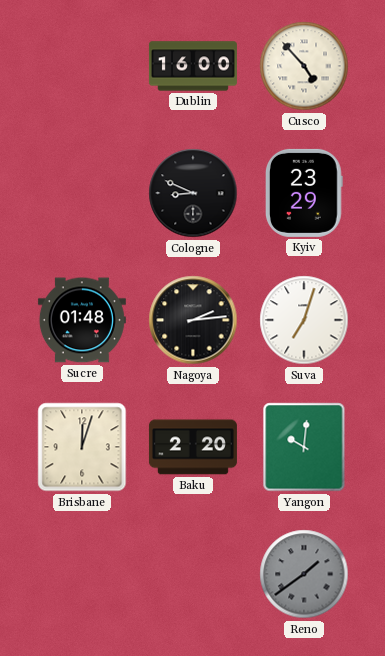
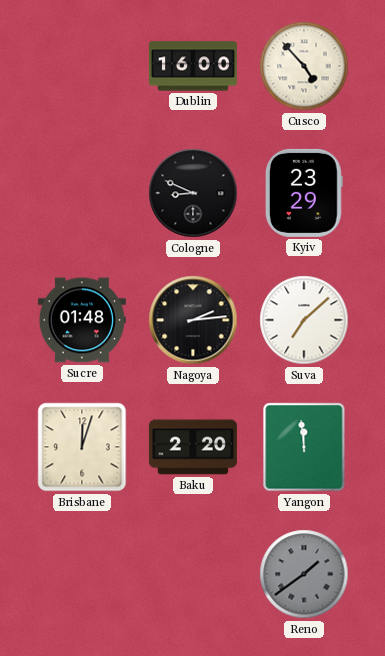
Suva: 7:03 -> 7:08
Yangon: 10:01 -> 11:59
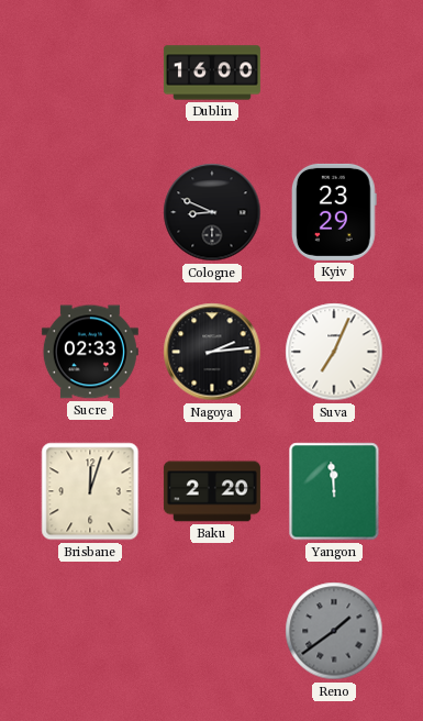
Cusco: 4:53 -> none
Sucre: 01:48 -> 02:33
Suva: 7:08 -> 7:04
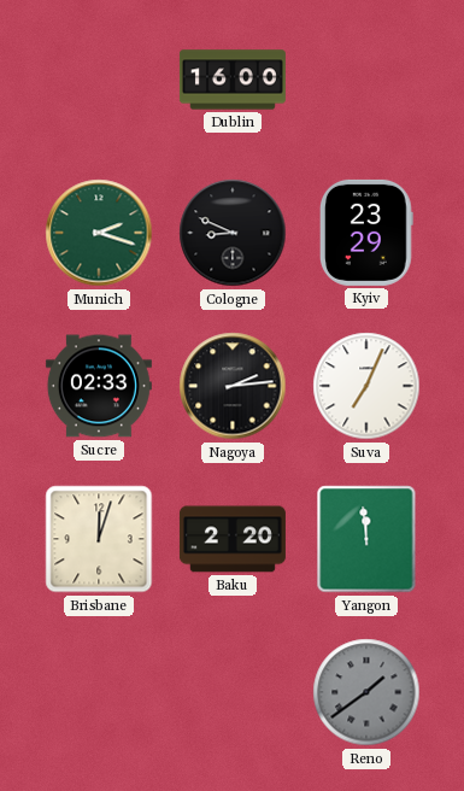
Munich: none -> 2:18
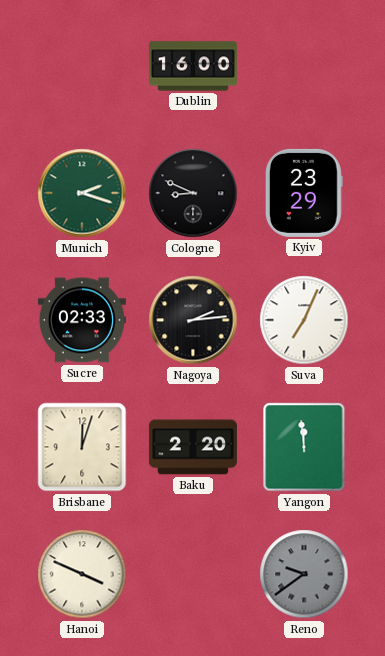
Hanoi: none -> 3:49
Reno: 1:39 -> 9:39
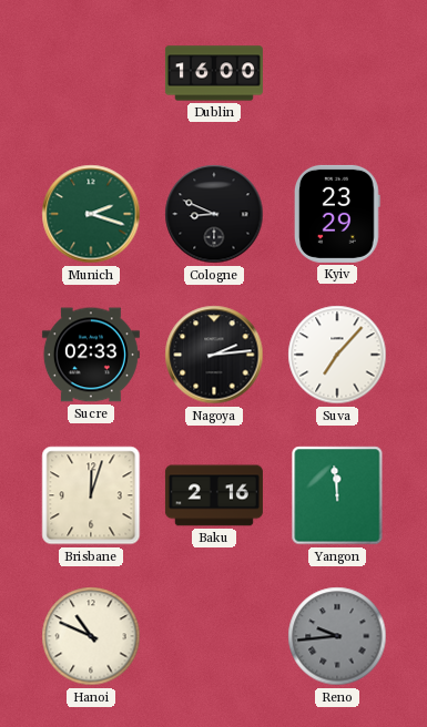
Suva: 7:04 -> 7:07
Baku: 2:20 -> 2:16
Hanoi: 3:49 -> 10:49
Reno: 9:39 -> 9:44
